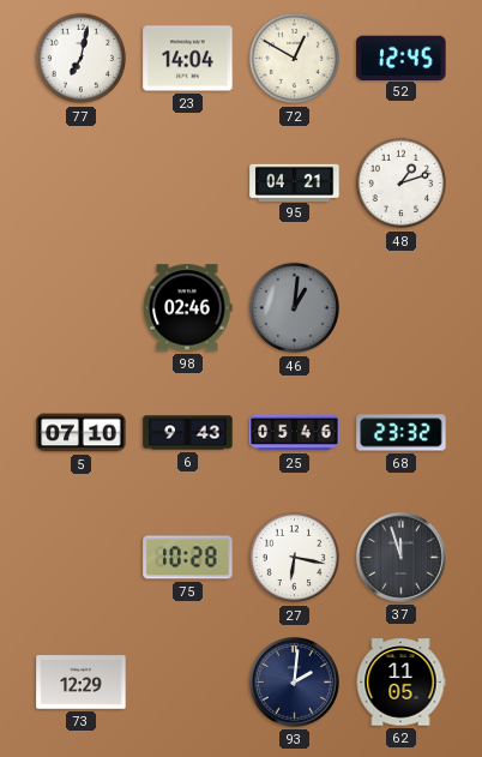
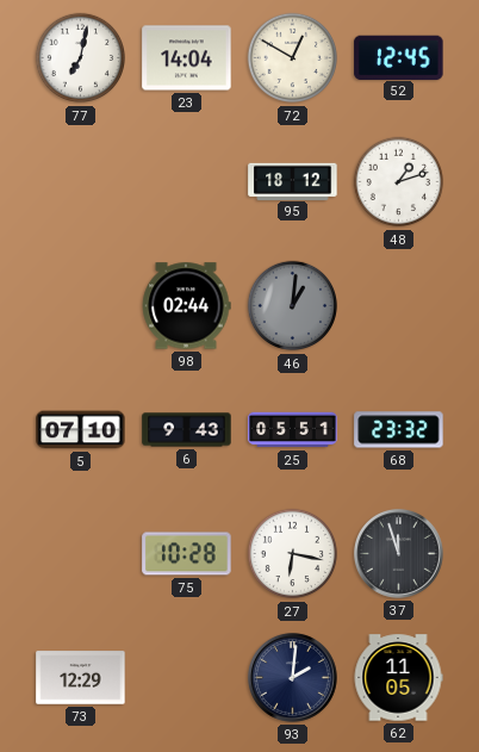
95: 04:21 -> 18:12
98: 02:46 -> 02:44
25: 05:46 -> 05:51
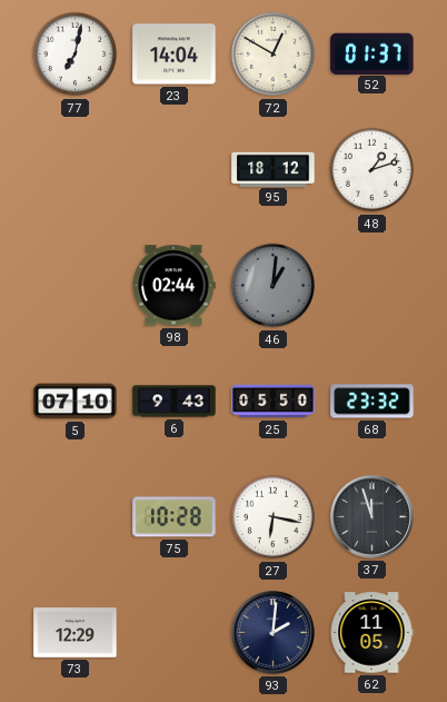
52: 12:45 -> 01:37
25: 05:51 -> 05:50
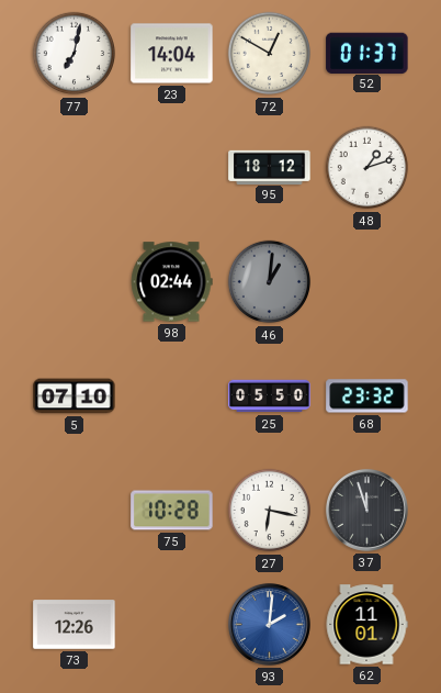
6: 9:43 -> none
73: 12:29 -> 12:26
93 dial: navy -> blue
62: 11:05 -> 11:01
